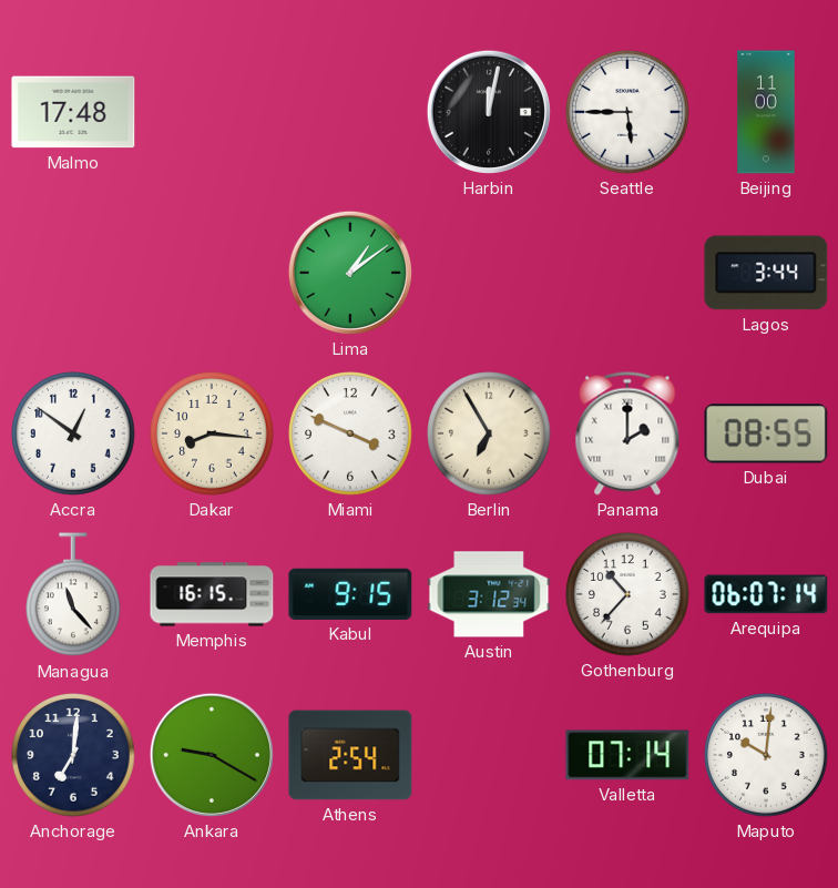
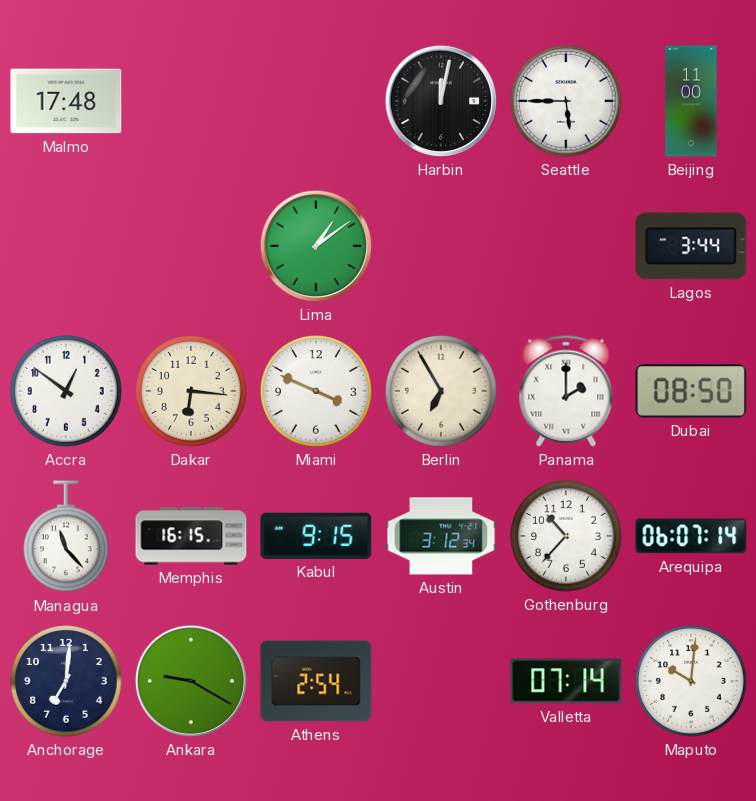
Dakar: 8:16 -> 6:16
Dubai: 08:55 -> 08:50
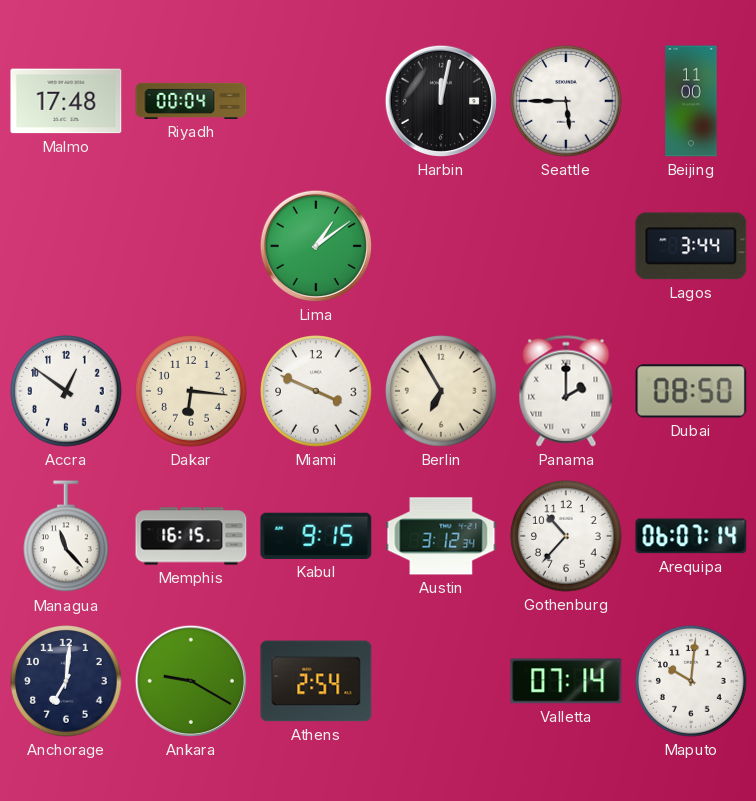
Riyadh: none -> 00:04
